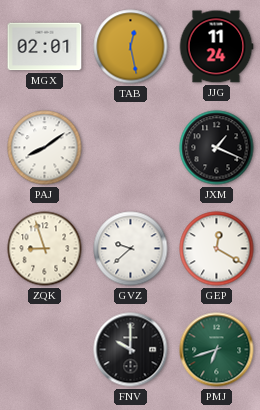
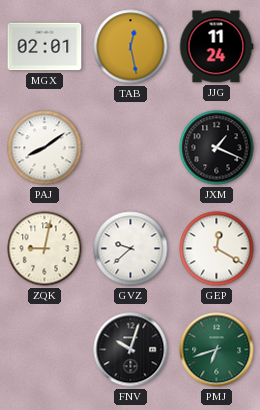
ZQK: 8:57 -> 9:02
FNV: 10:00 -> 10:03
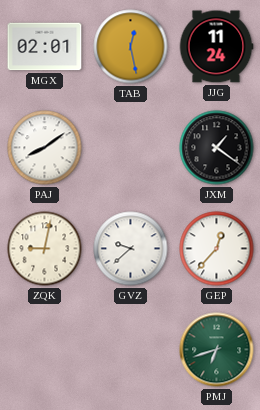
JXM: 1:19 -> 1:21
GEP: 12:20 -> 12:37
FNV: 10:03 -> none
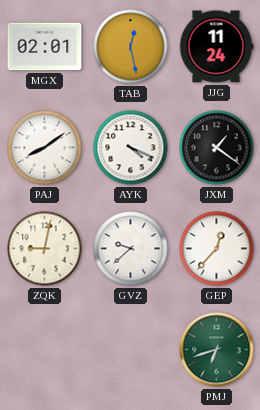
AYK: none -> 4:19
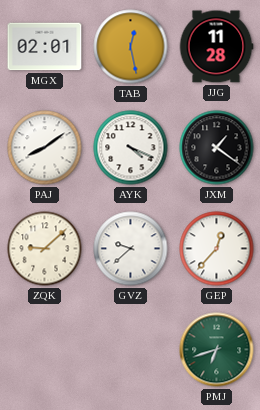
JJG: 11:24 -> 11:28
ZQK: 9:02 -> 9:08
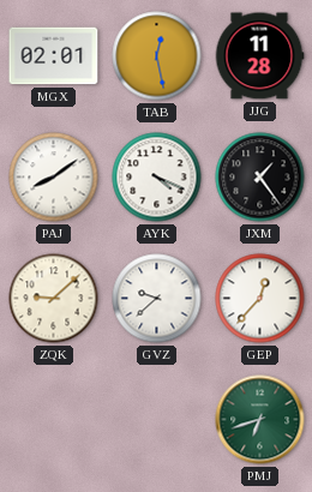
JXM: 1:21 -> 1:24
